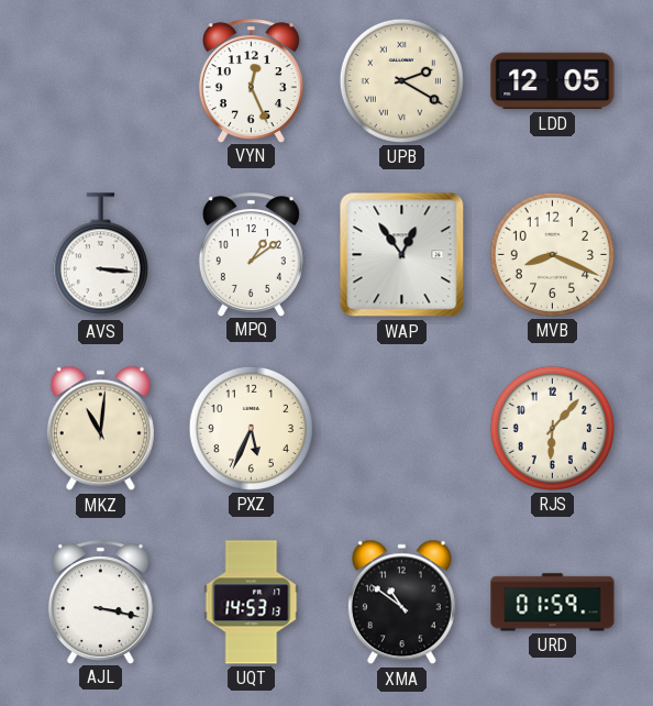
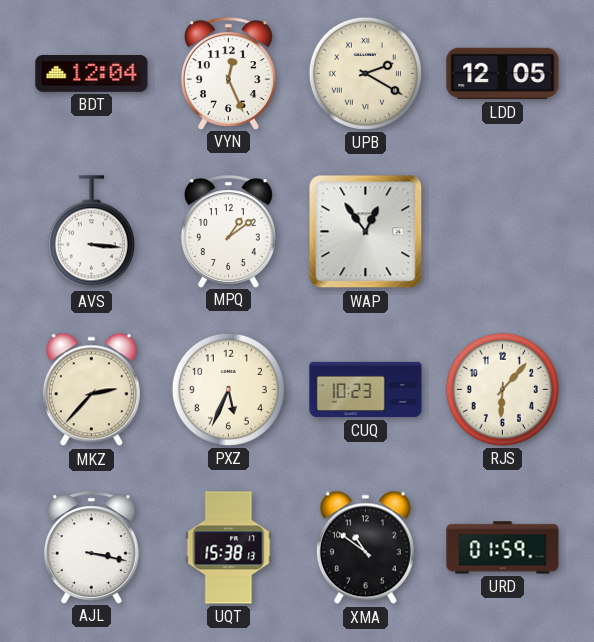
BDT: none -> 12:04
MVB: 8:19 -> none
MKZ: 11:01 -> 2:37
CUQ: none -> 10:23
UQT: 14:53 -> 15:38
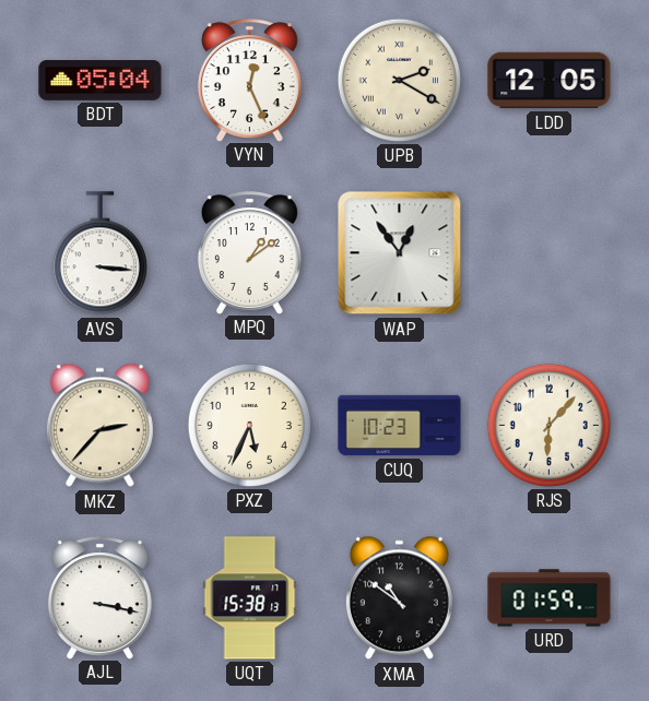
BDT: 12:04 -> 05:04
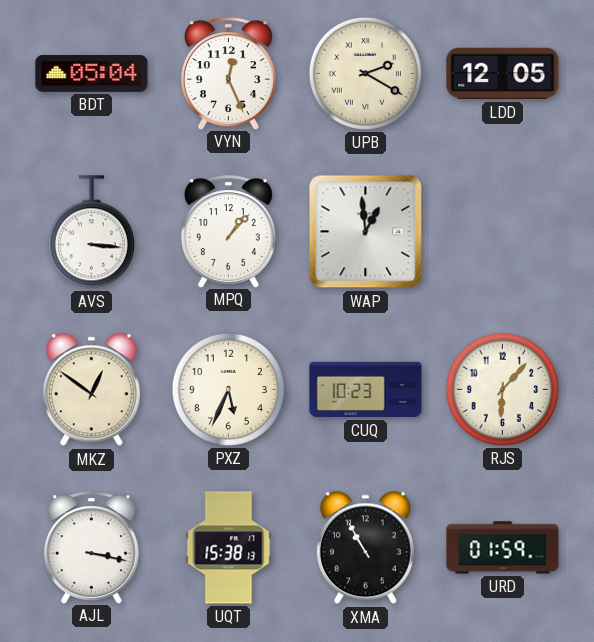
MPQ: 1:09 -> 1:07
WAP: 12:54 -> 12:59
MKZ: 2:37 -> 12:51
XMA: 10:51 -> 10:55
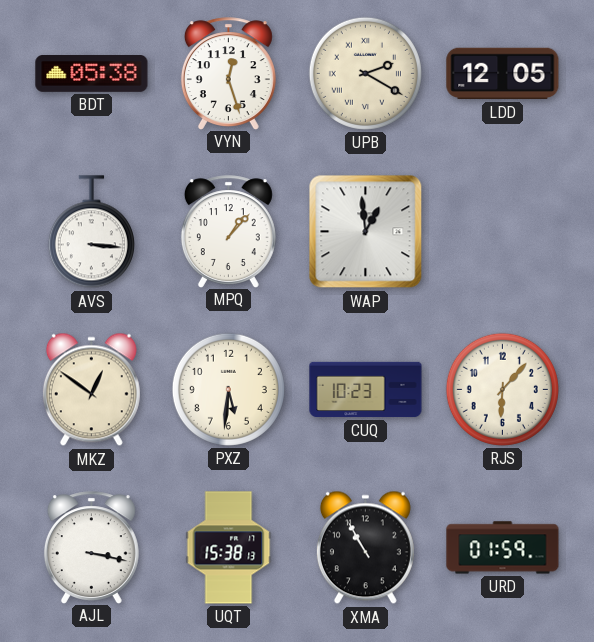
BDT: 05:04 -> 05:38
VYN: 12:26 -> 12:27
PXZ: 5:34 -> 5:31
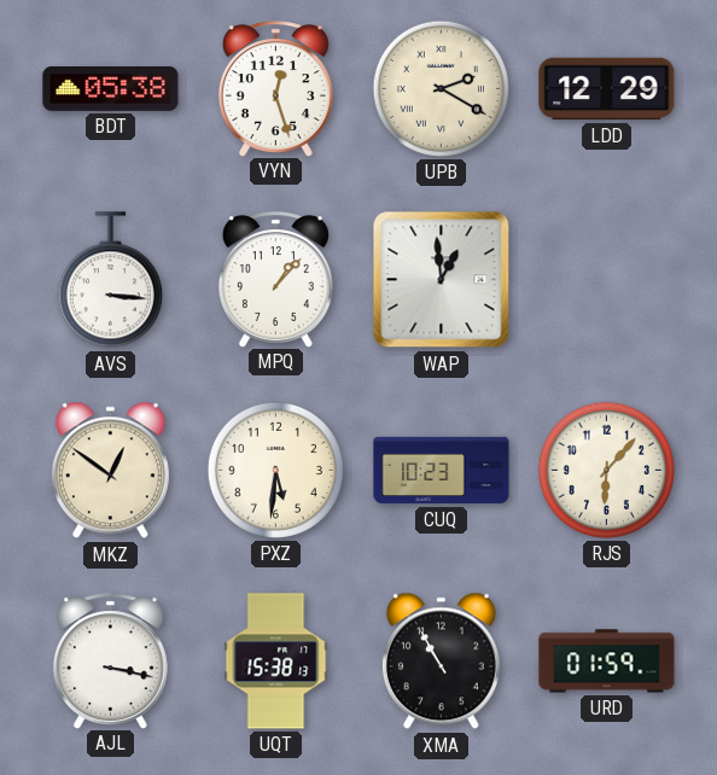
LDD: 12:05 -> 12:29
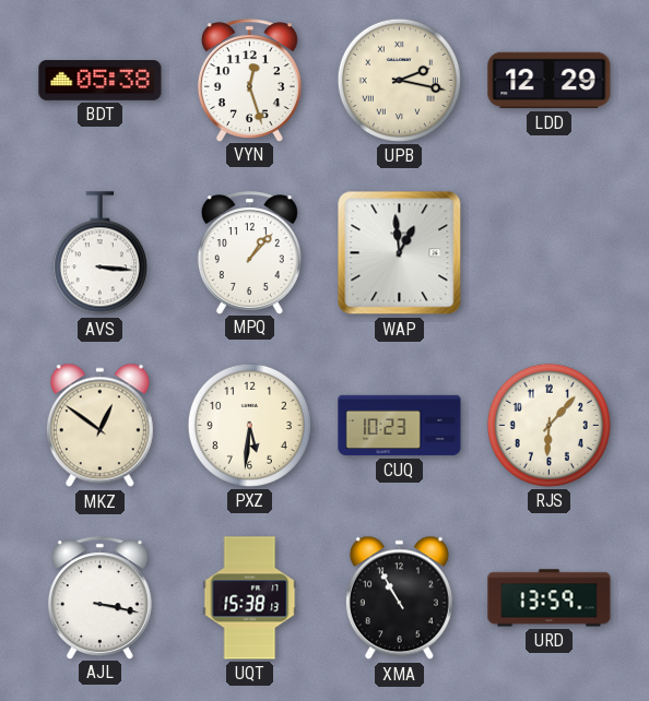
UPB: 2:20 -> 2:17
URD: 01:59 -> 13:59
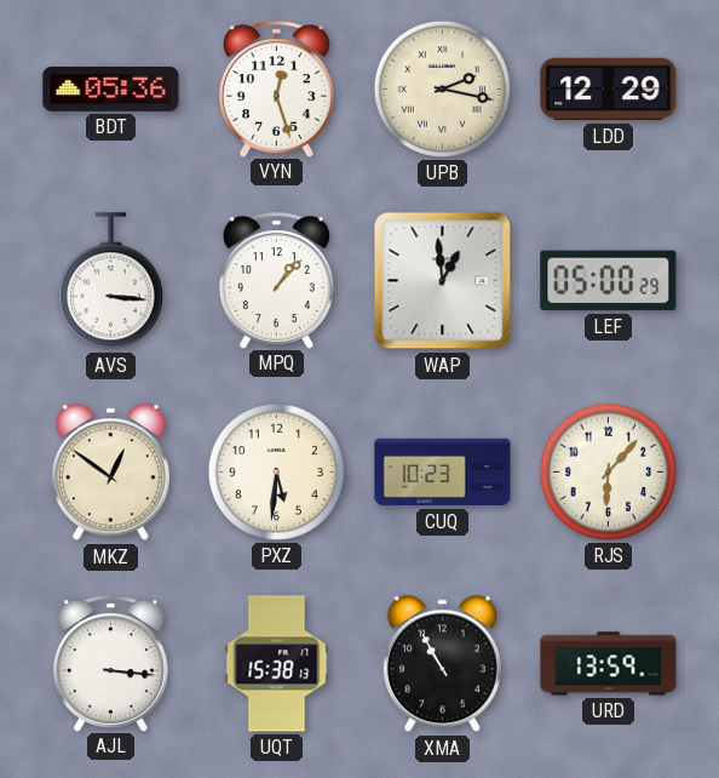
BDT: 05:38 -> 05:36
LEF: none -> 05:00
AJL: 3:17 -> 3:16
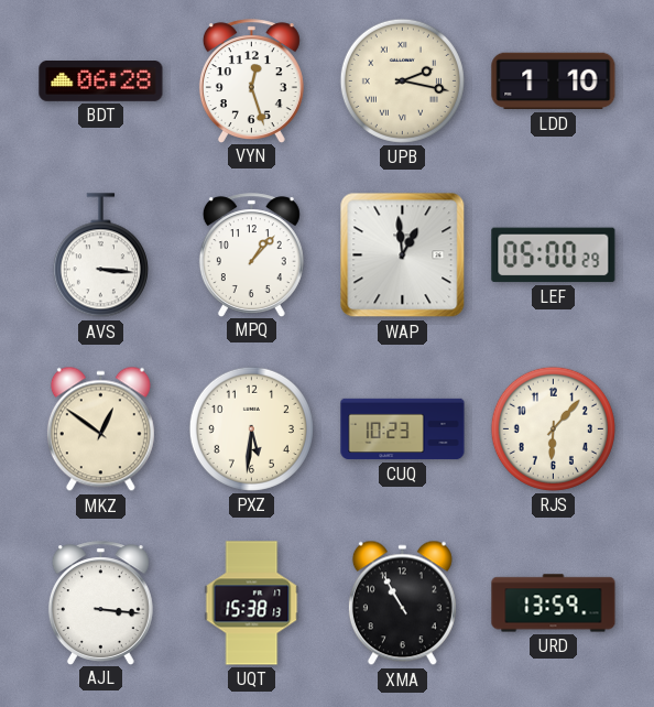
BDT: 05:36 -> 06:28
LDD: 12:29 -> 1:10
